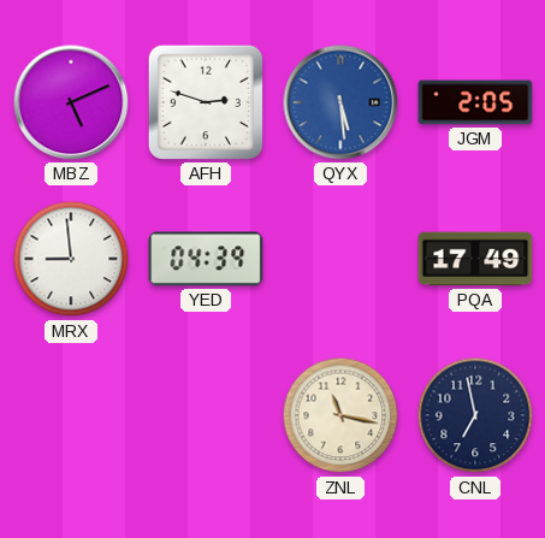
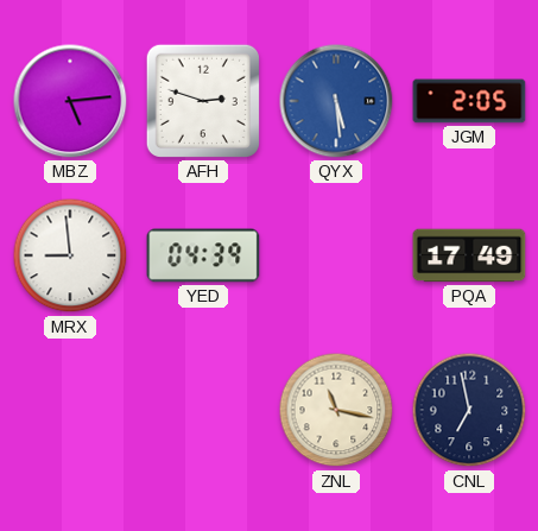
MBZ: 5:11 -> 5:14
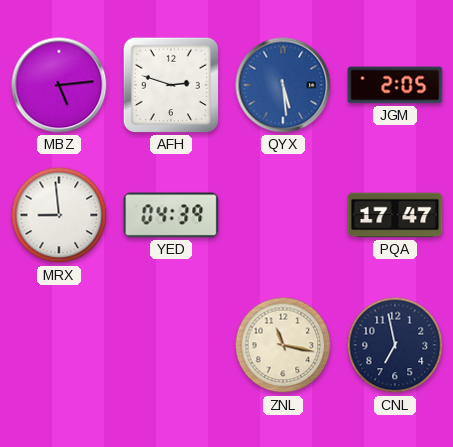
PQA: 17:49 -> 17:47
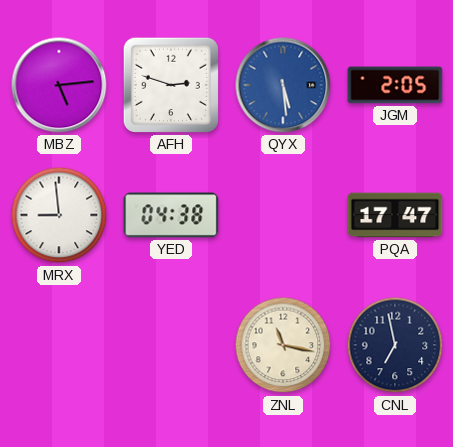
YED: 04:39 -> 04:38
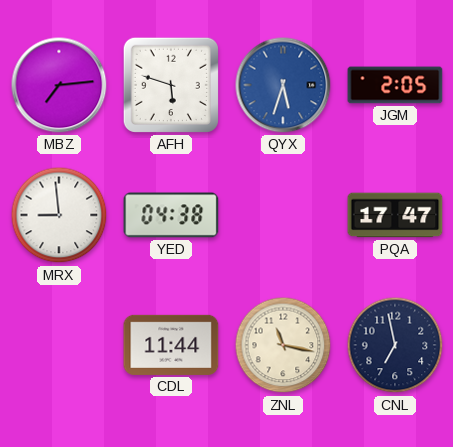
MBZ: 5:14 -> 7:14
AFH: 2:48 -> 5:48
QYX: 5:29 -> 5:33
CDL: none -> 11:44
